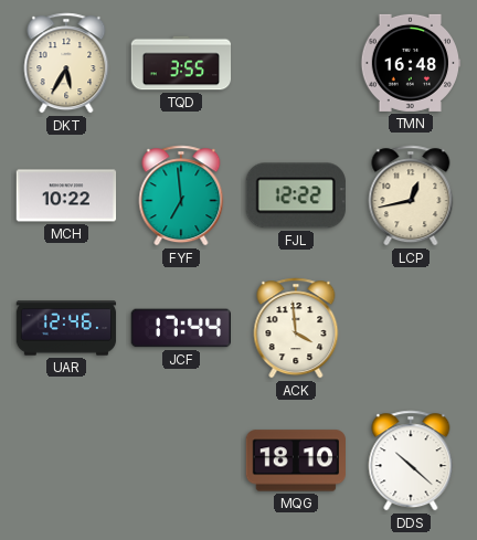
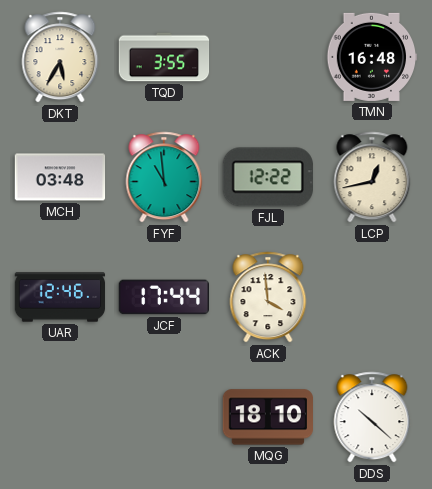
MCH: 10:22 -> 03:48
FYF: 6:59 -> 10:59
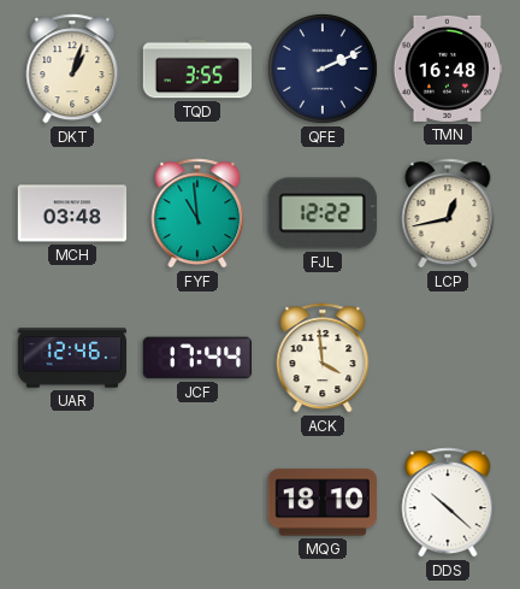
DKT: 5:35 -> 1:03
QFE: none -> 2:11
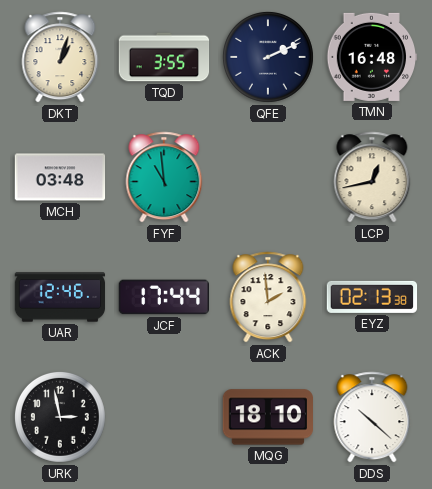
FJL: 12:22 -> none
ACK: 3:59 -> 1:59
EYZ: none -> 02:13
URK: none -> 2:58
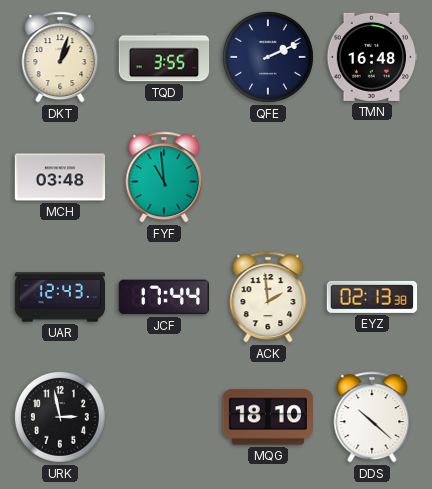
LCP: 12:43 -> none
UAR: 12:46 -> 12:43
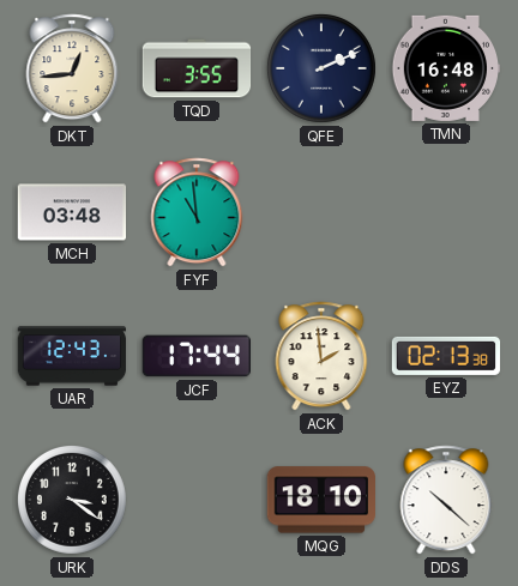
DKT: 1:03 -> 12:44
URK: 2:58 -> 3:21
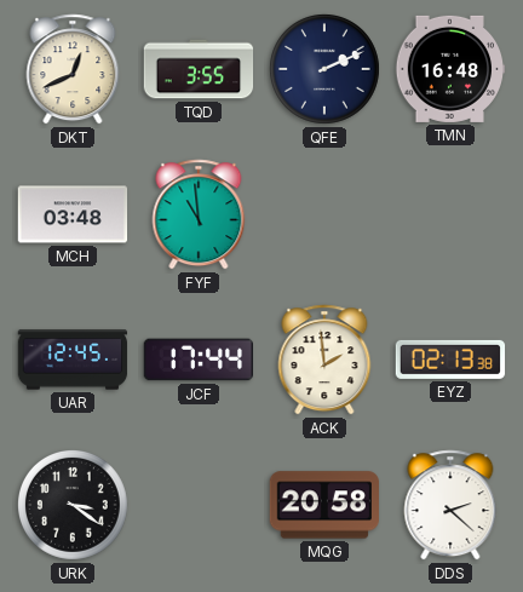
DKT: 12:44 -> 12:41
UAR: 12:43 -> 12:45
MQG: 18:10 -> 20:58
DDS: 10:22 -> 2:22
